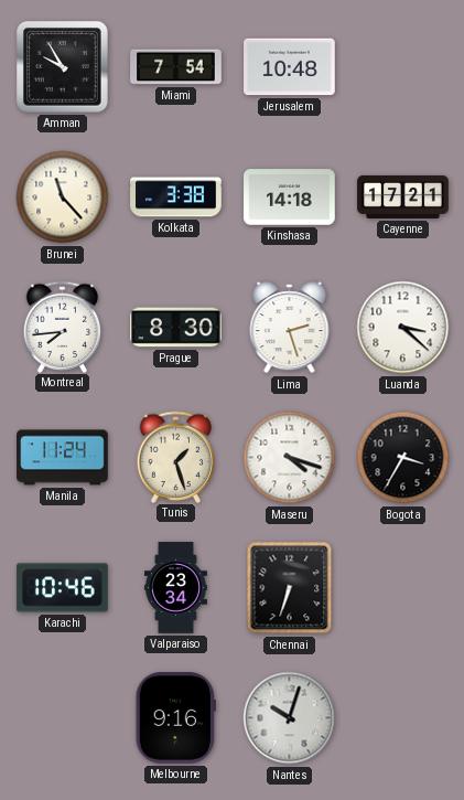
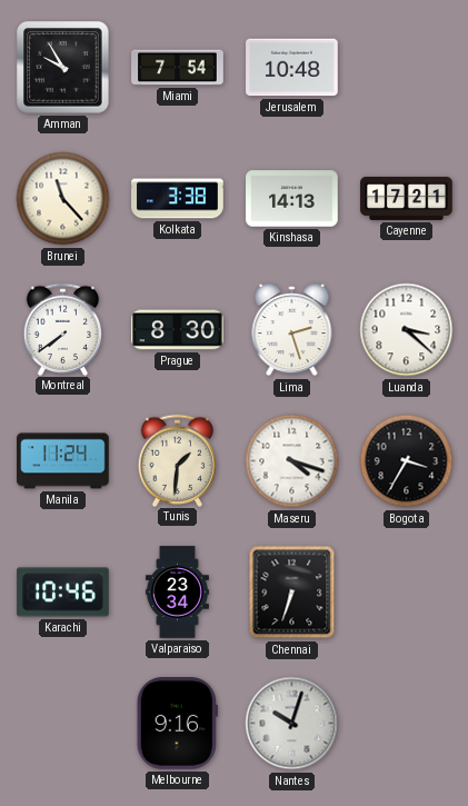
Kinshasa: 14:18 -> 14:13
Montreal: 7:44 -> 7:39
Tunis: 1:27 -> 1:31
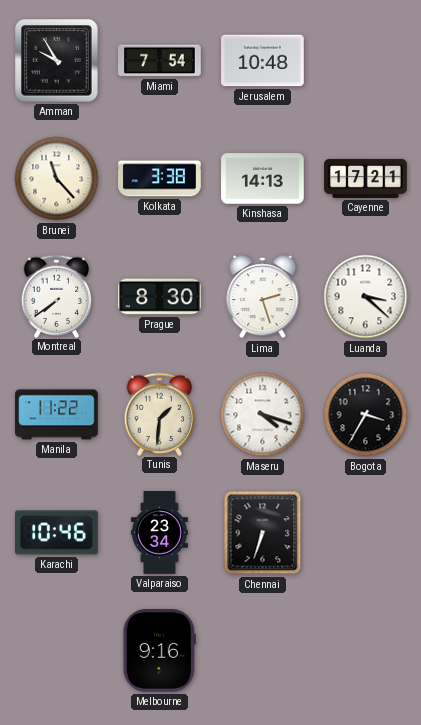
Manila: 11:24 -> 11:22
Nantes: 10:03 -> none
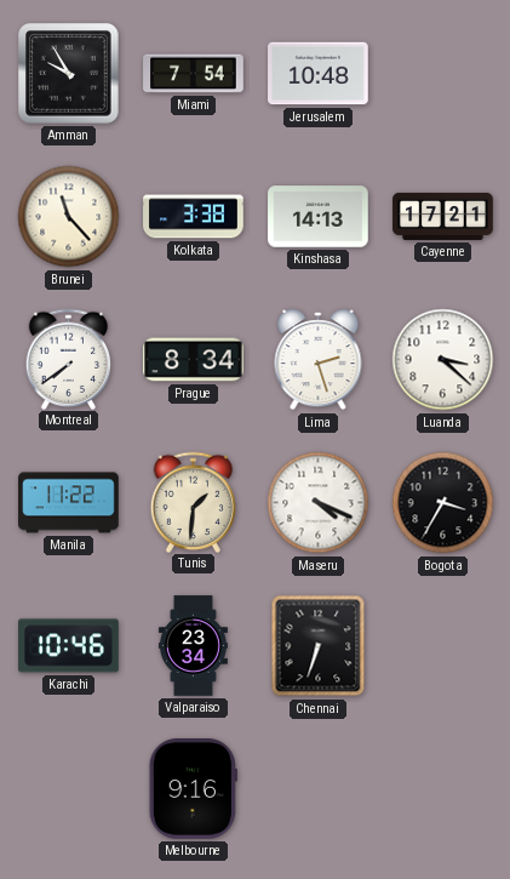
Prague: 8:30 -> 8:34
Maseru: 4:18 -> 4:19
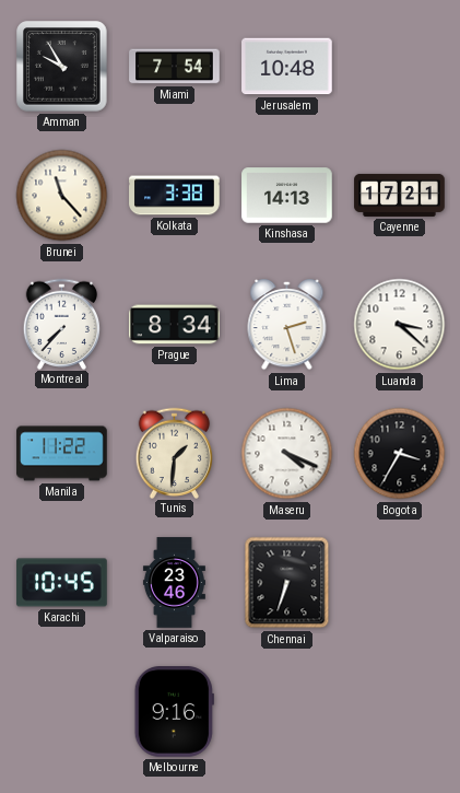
Montreal: 7:39 -> 7:37
Karachi: 10:46 -> 10:45
Valparaiso: 23:34 -> 23:46
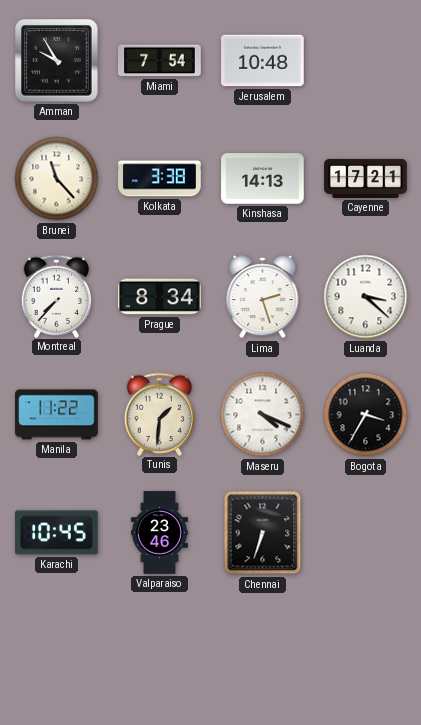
Melbourne: 9:16 -> none
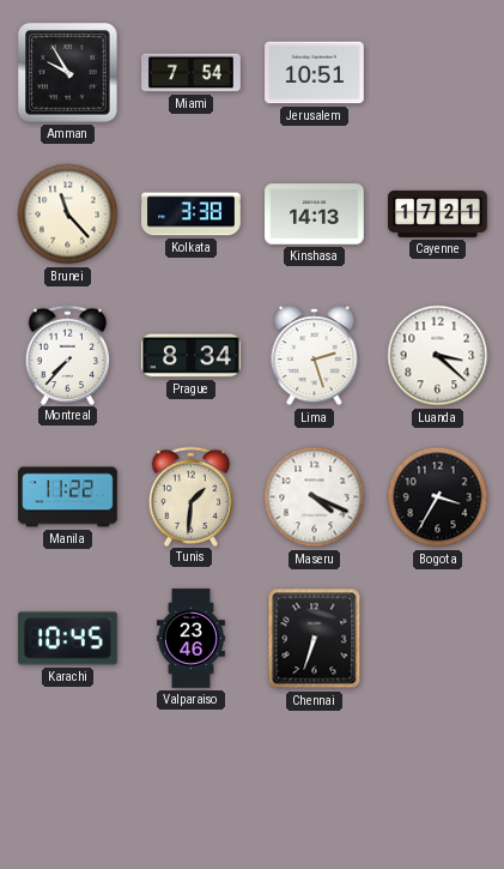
Jerusalem: 10:48 -> 10:51
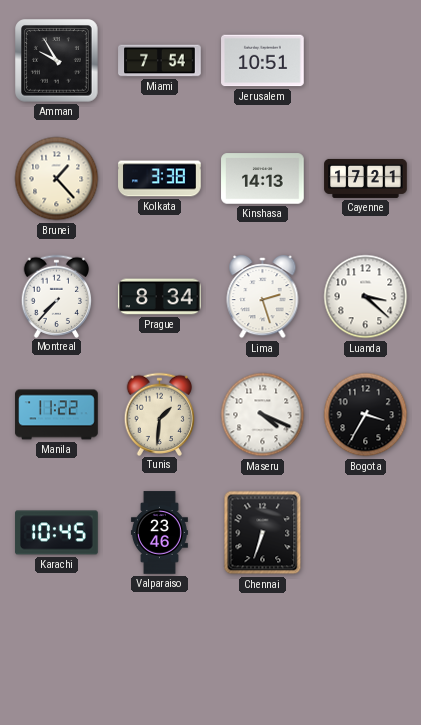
Brunei: 11:23 -> 1:23
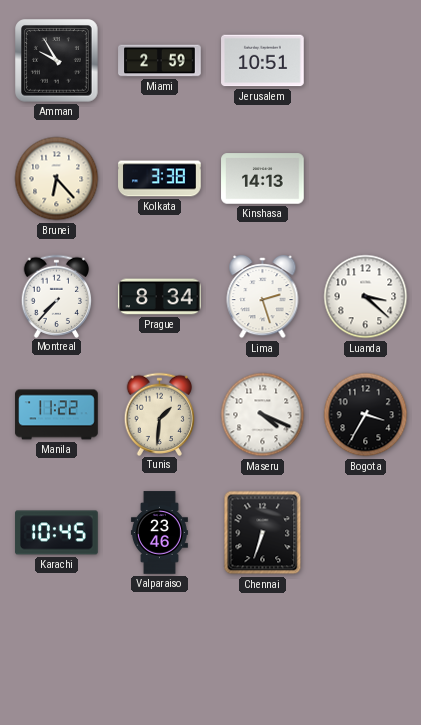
Miami: 7:54 -> 2:59
Brunei: 1:23 -> 6:23
Cayenne: 17:21 -> none
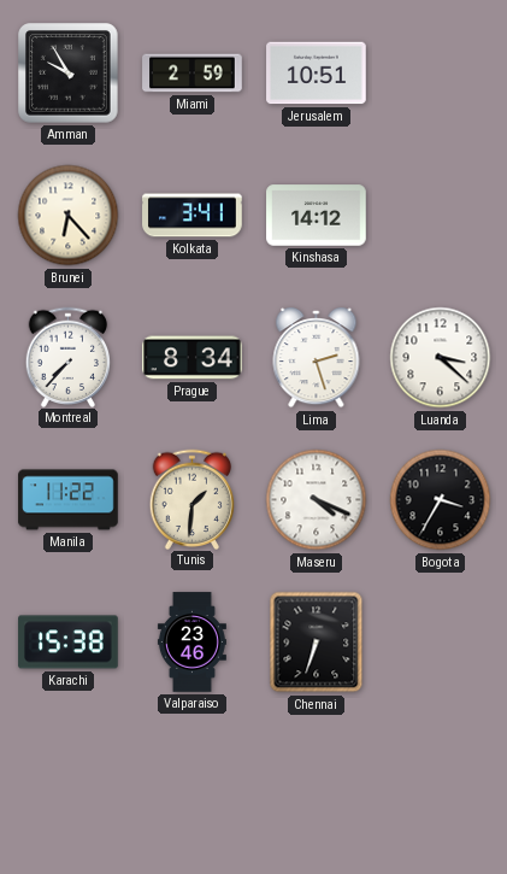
Kolkata: 3:38 -> 3:41
Kinshasa: 14:13 -> 14:12
Karachi: 10:45 -> 15:38
